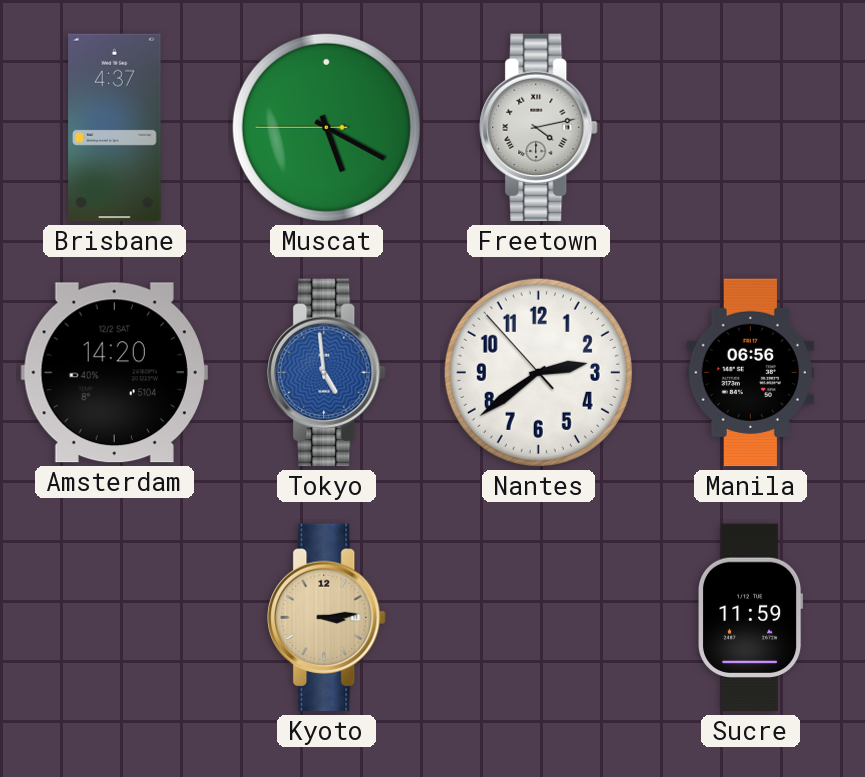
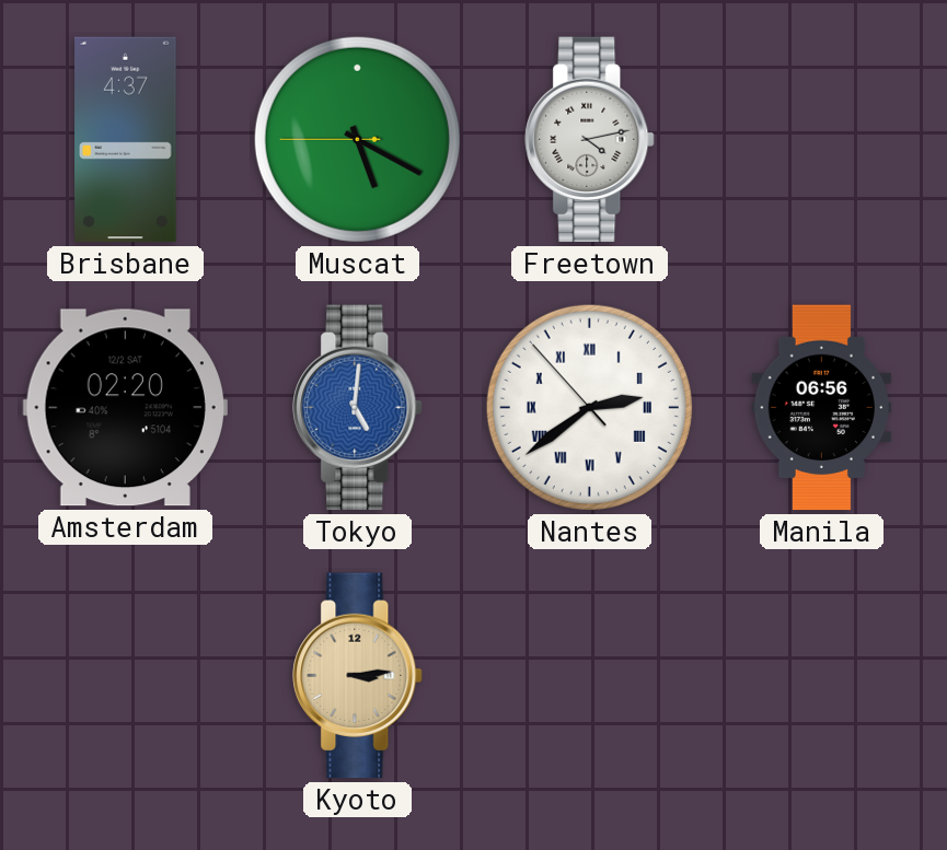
Amsterdam: 14:20 -> 02:20
Tokyo: 4:59 -> 5:01
Nantes numerals: Arabic -> Roman
Sucre: 11:59 -> none
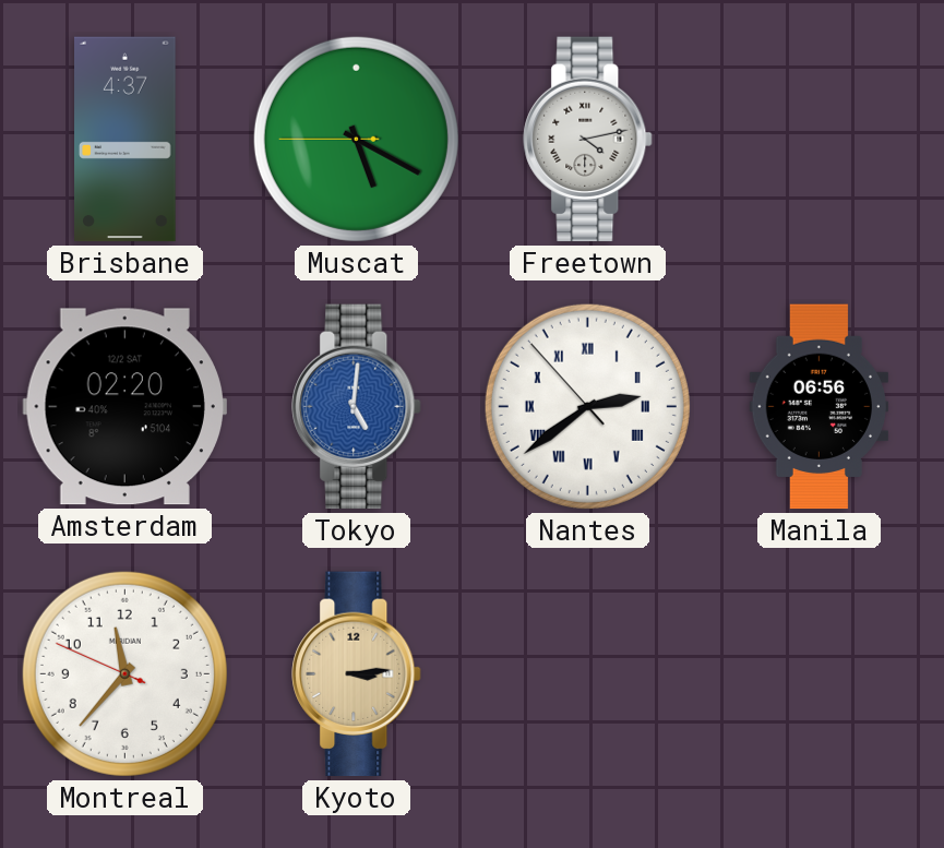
Montreal: none -> 11:36
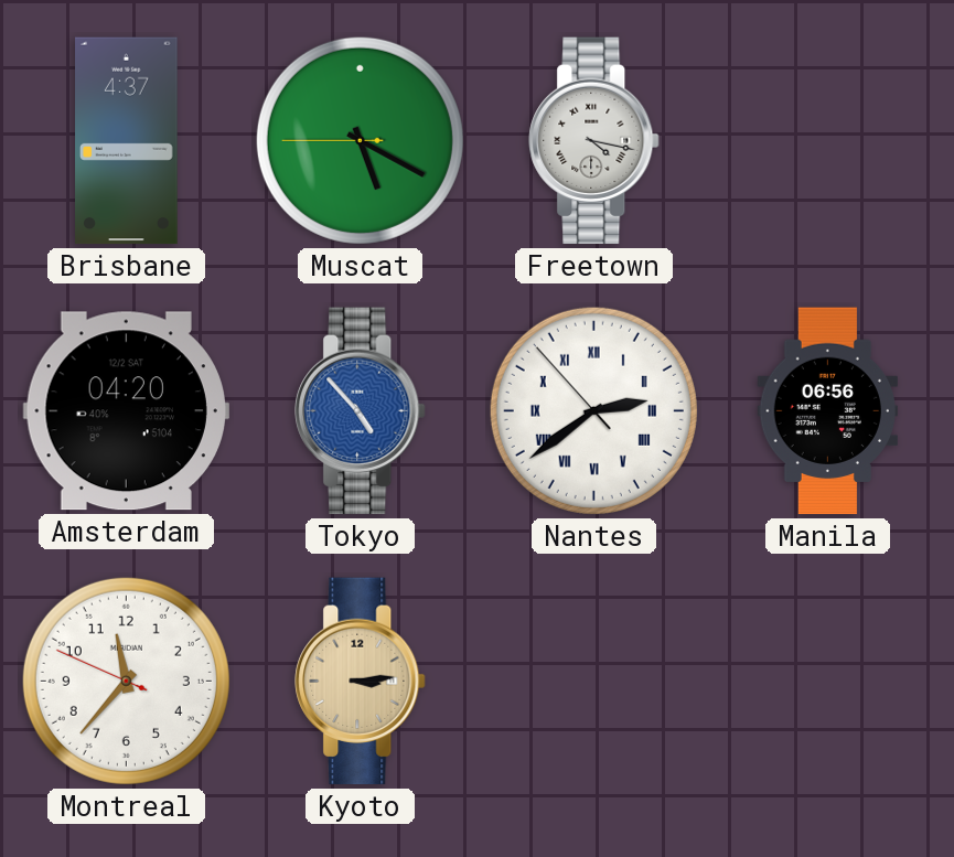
Freetown: 4:13 -> 4:17
Amsterdam: 02:20 -> 04:20
Tokyo: 5:01 -> 4:53
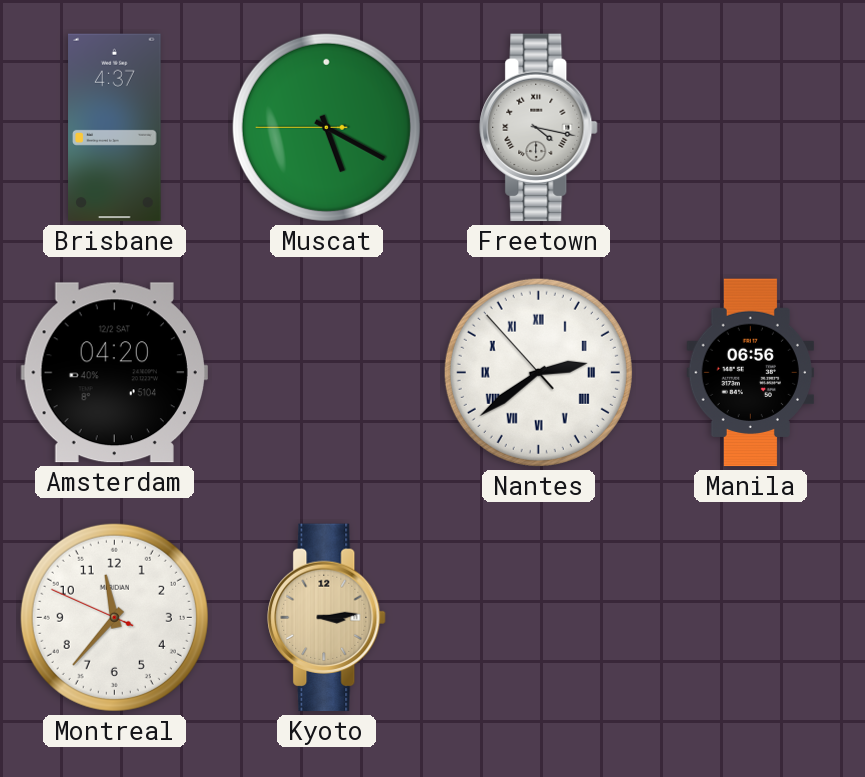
Tokyo: 4:53 -> none
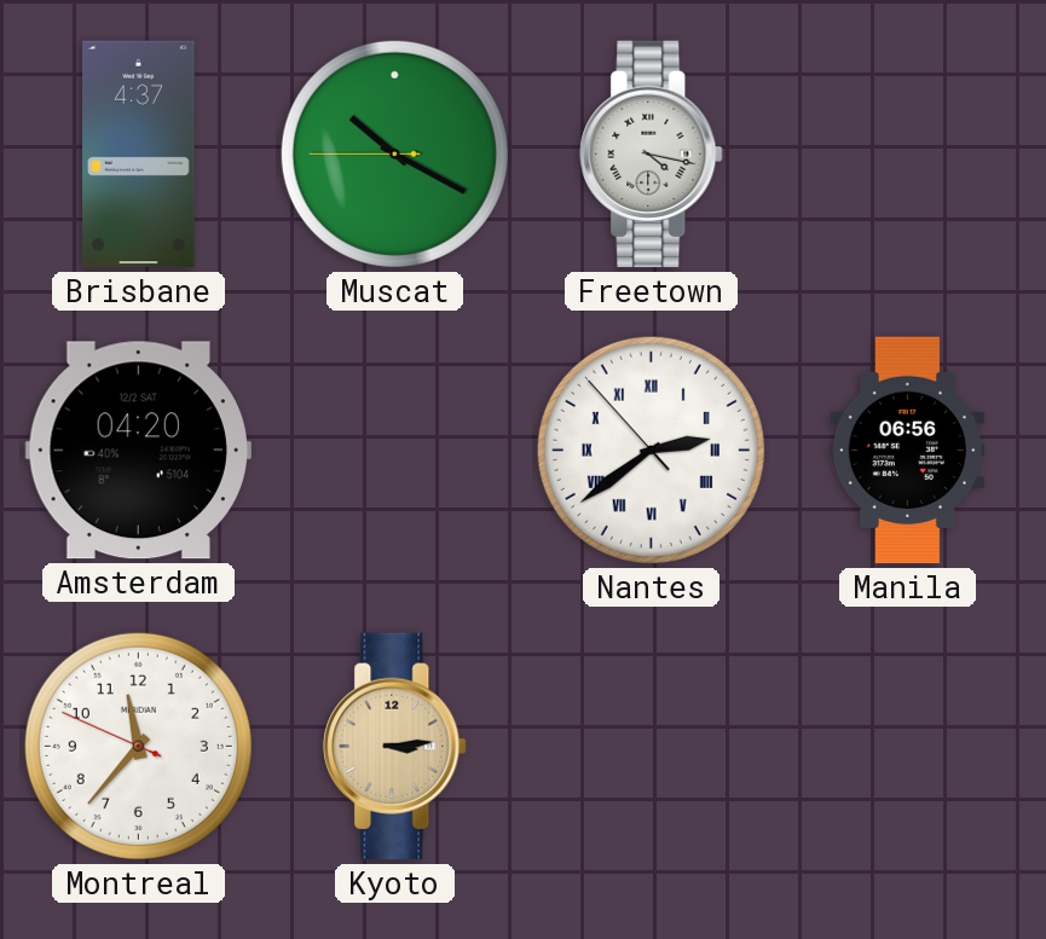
Muscat: 5:19 -> 10:19
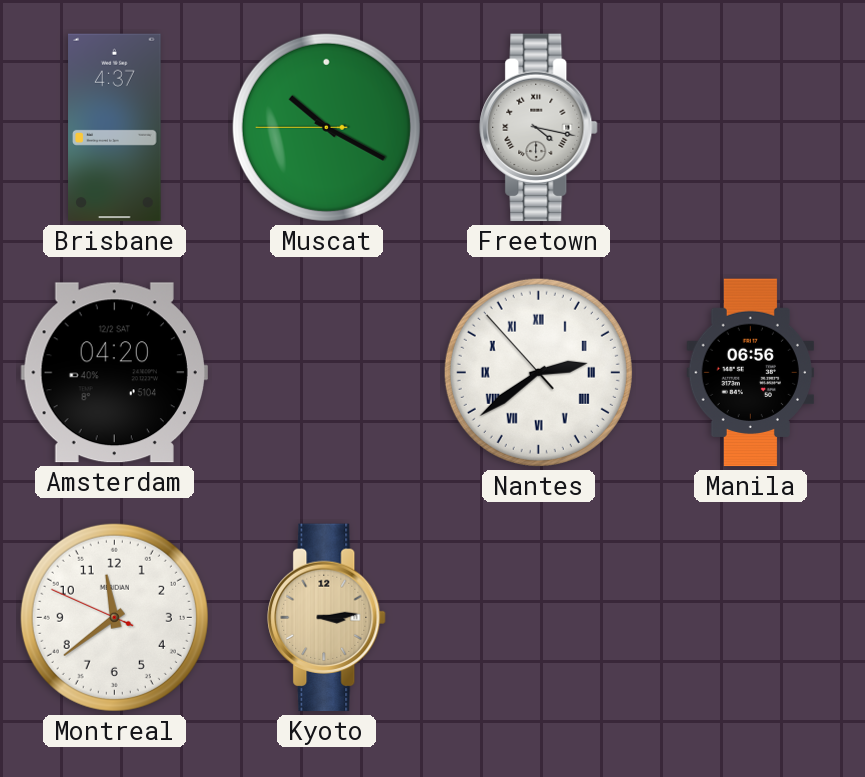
Montreal: 11:36 -> 11:38
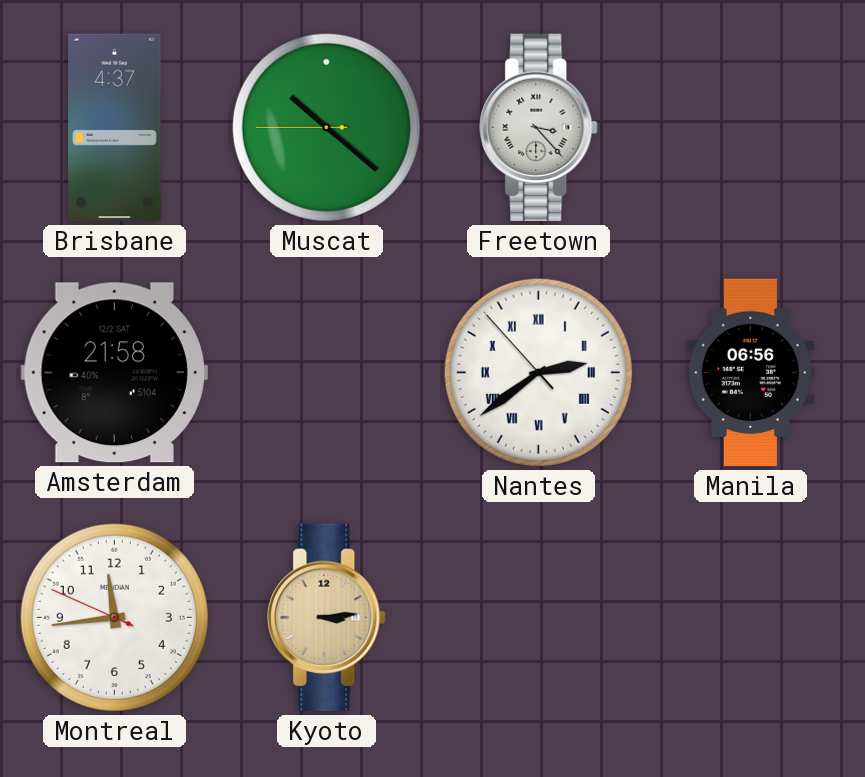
Muscat: 10:19 -> 10:21
Freetown: 4:17 -> 3:23
Amsterdam: 04:20 -> 21:58
Montreal: 11:38 -> 11:43
